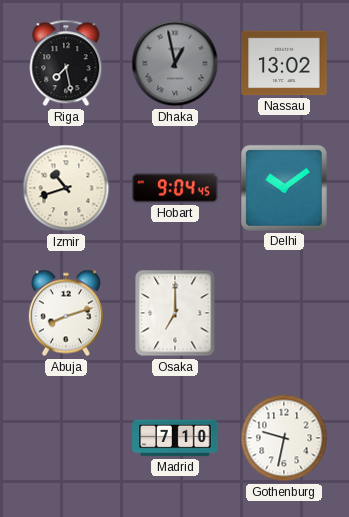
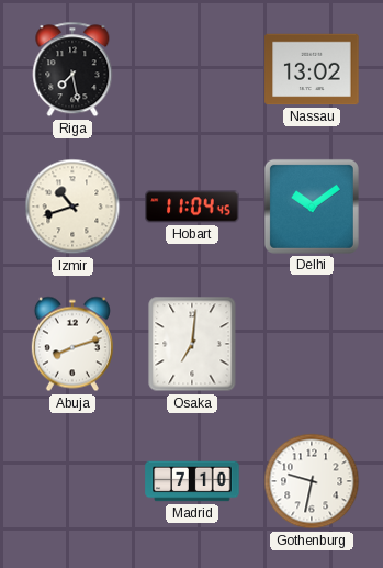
Dhaka: 12:58 -> none
Hobart: 9:04 -> 11:04
Osaka: 7:00 -> 7:01
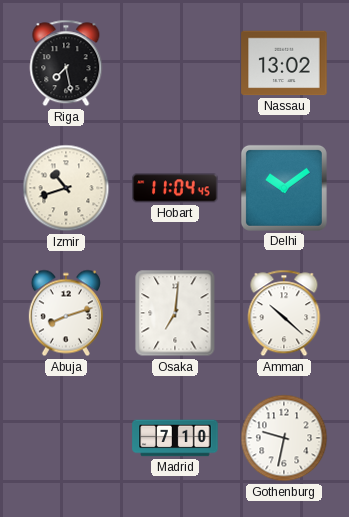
Amman: none -> 10:22
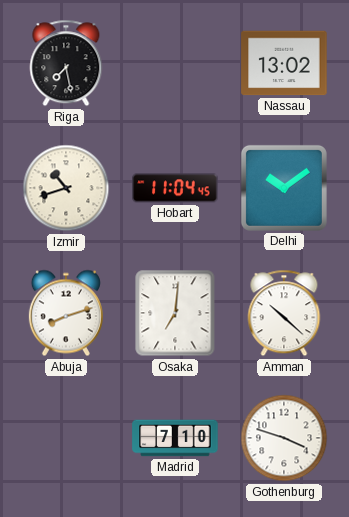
Gothenburg: 9:32 -> 3:48
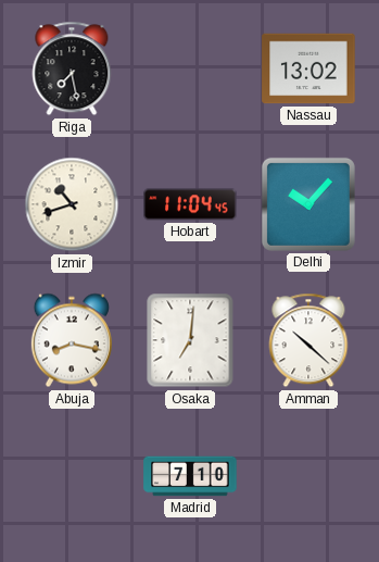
Delhi: 10:09 -> 10:07
Abuja: 8:12 -> 8:17
Gothenburg: 3:48 -> none
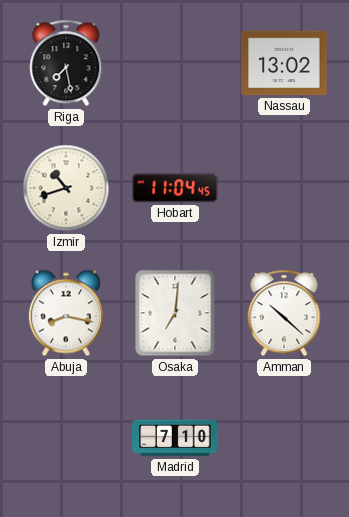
Delhi: 10:07 -> none
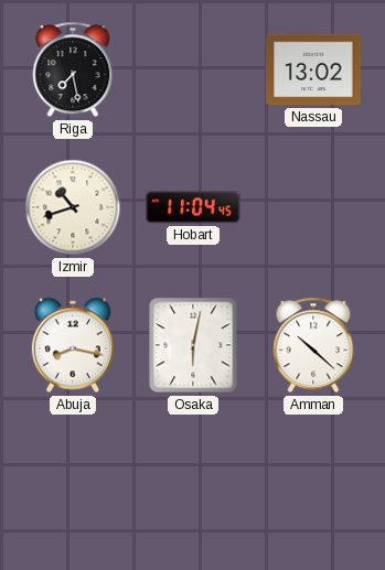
Osaka: 7:01 -> 6:02
Madrid: 7:10 -> none
